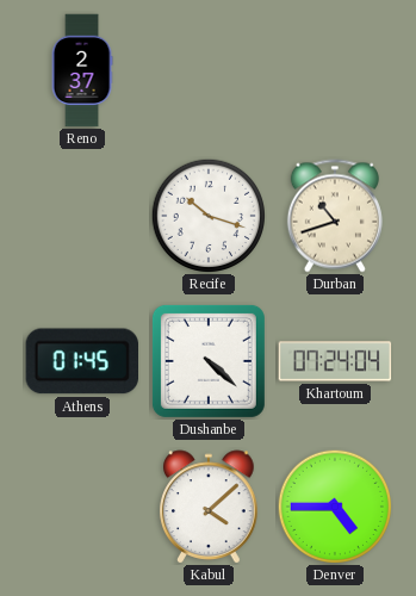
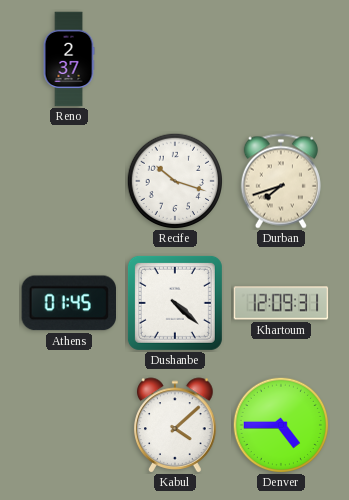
Durban: 10:42 -> 7:42
Khartoum: 07:24 -> 12:09
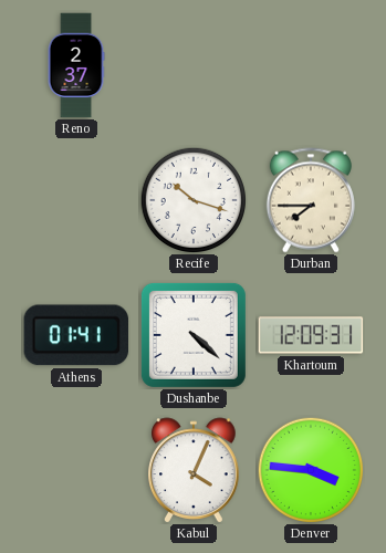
Durban: 7:42 -> 7:45
Athens: 01:45 -> 01:41
Kabul: 4:08 -> 4:04
Denver: 4:45 -> 3:46
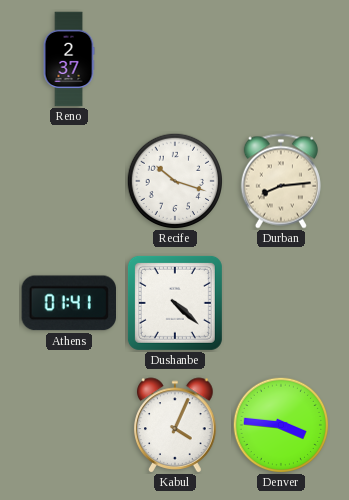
Durban: 7:45 -> 8:14
Khartoum: 12:09 -> none
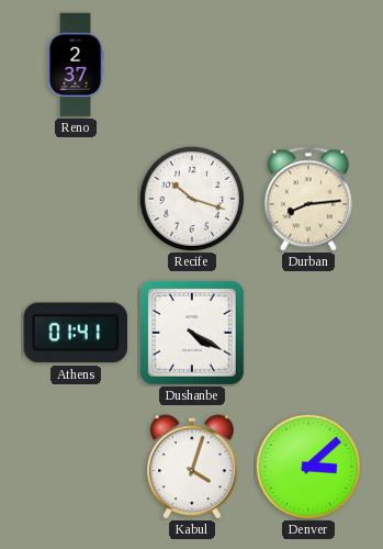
Dushanbe: 4:22 -> 4:20
Kabul: 4:04 -> 4:03
Denver: 3:46 -> 3:08
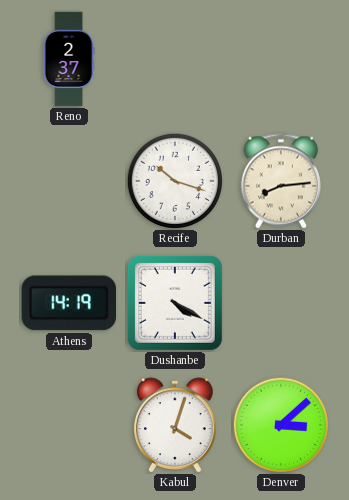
Athens: 01:41 -> 14:19
